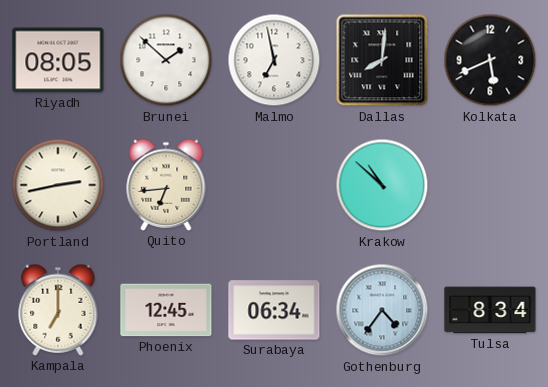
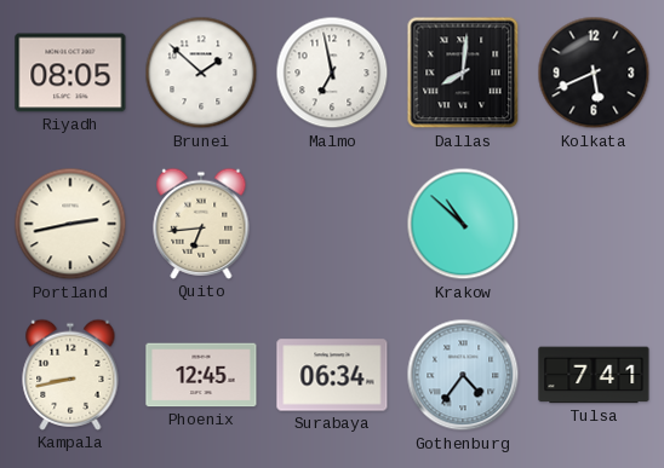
Kampala: 7:00 -> 8:43
Tulsa: 8:34 -> 7:41
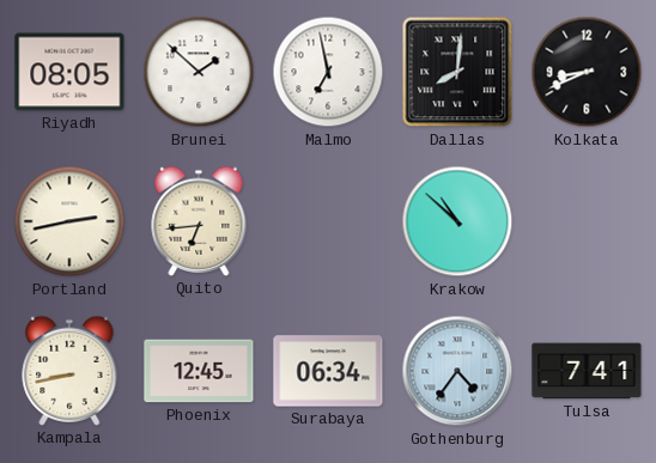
Kolkata: 5:41 -> 8:41
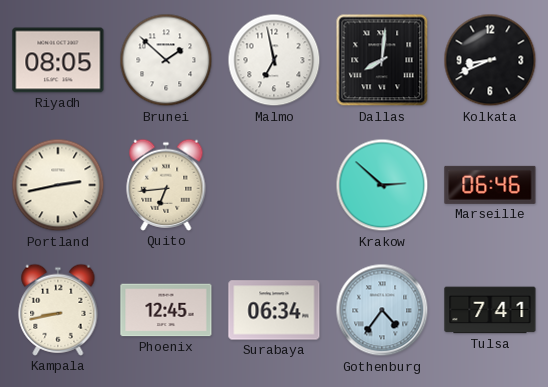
Krakow: 10:52 -> 2:52
Marseille: none -> 06:46
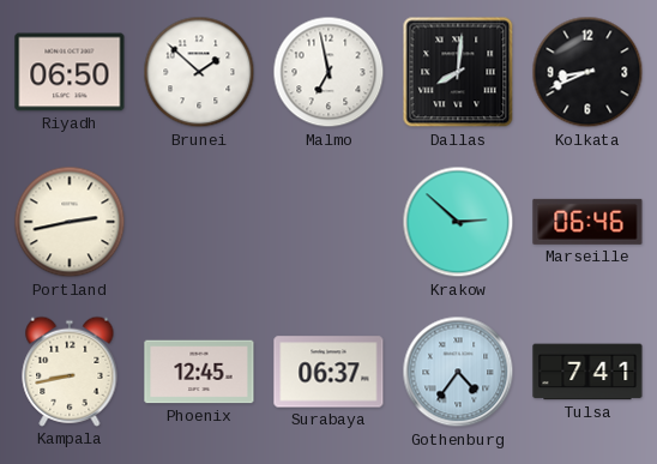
Riyadh: 08:05 -> 06:50
Quito: 6:44 -> none
Surabaya: 06:34 -> 06:37
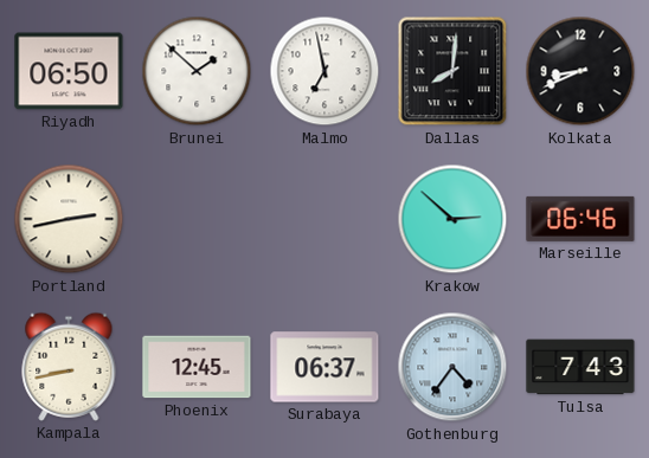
Tulsa: 7:41 -> 7:43
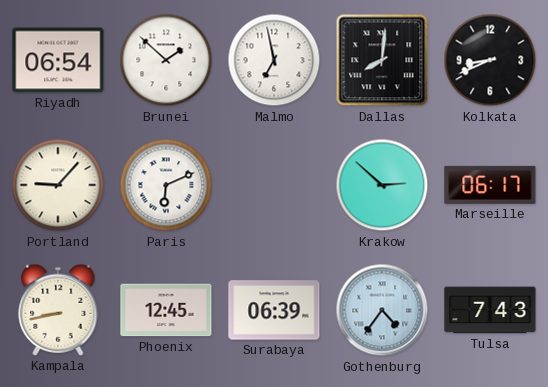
Riyadh: 06:50 -> 06:54
Portland: 2:43 -> 9:07
Paris: none -> 6:11
Marseille: 06:46 -> 06:17
Surabaya: 06:37 -> 06:39
